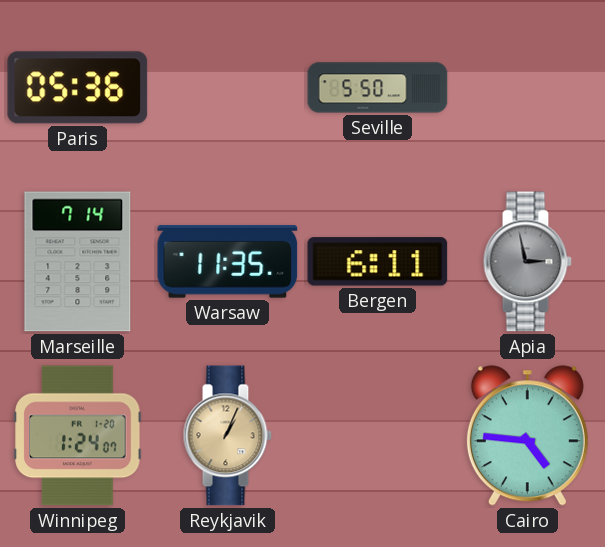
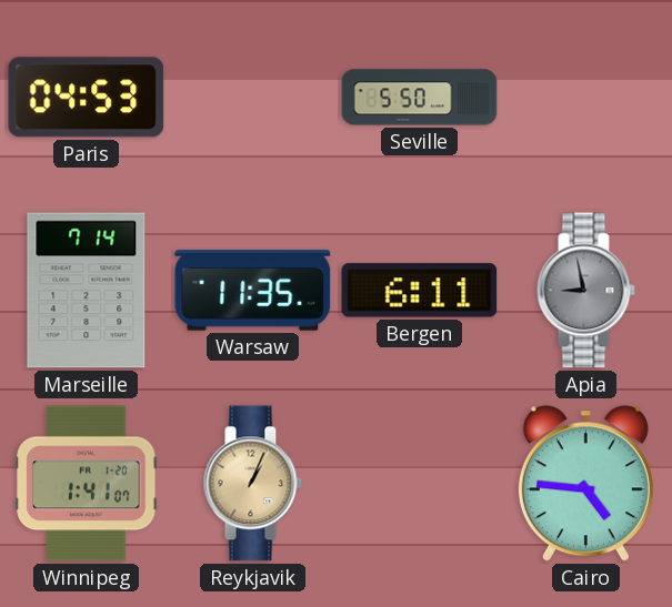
Paris: 05:36 -> 04:53
Apia: 2:58 -> 8:58
Winnipeg: 1:24 -> 1:41
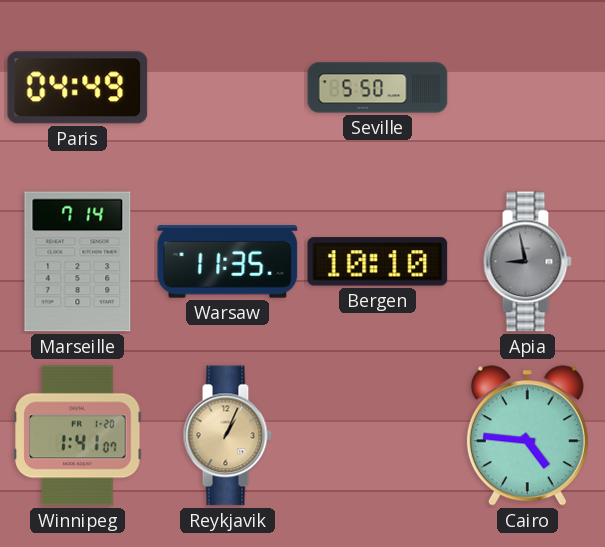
Paris: 04:53 -> 04:49
Bergen: 6:11 -> 10:10
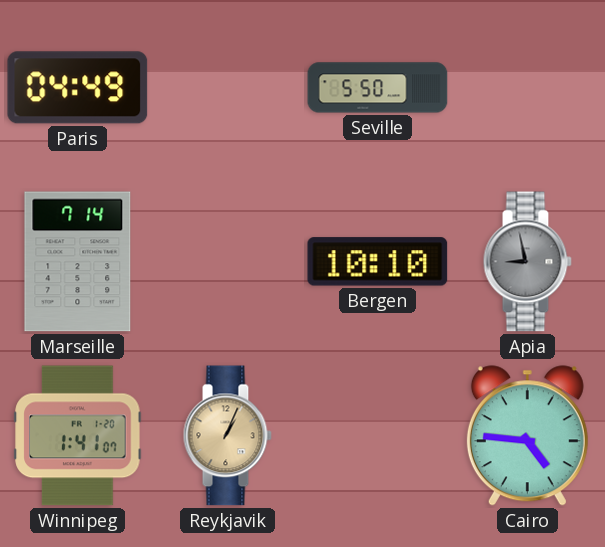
Warsaw: 11:35 -> none
